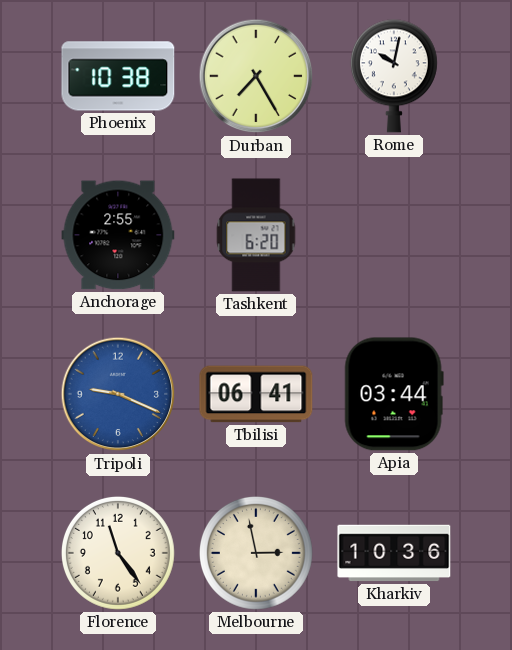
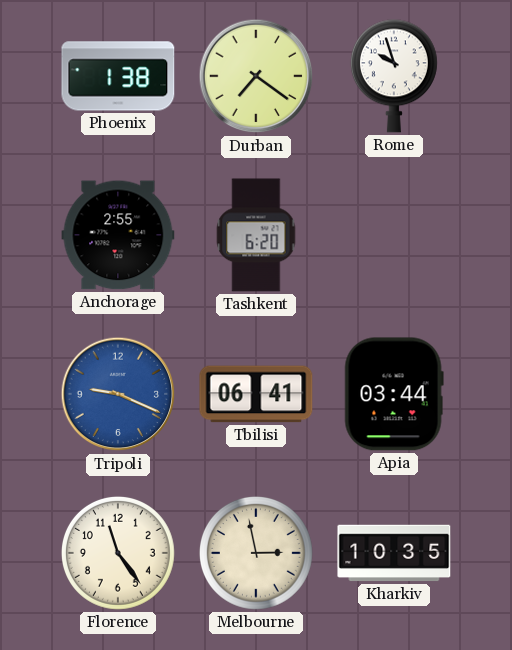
Phoenix: 10:38 -> 1:38
Durban: 7:25 -> 7:21
Rome: 10:02 -> 9:57
Kharkiv: 10:36 -> 10:35
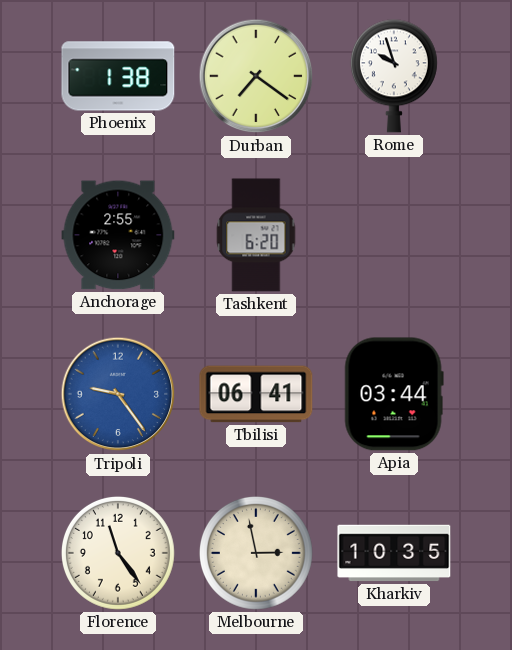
Tripoli: 9:19 -> 9:24
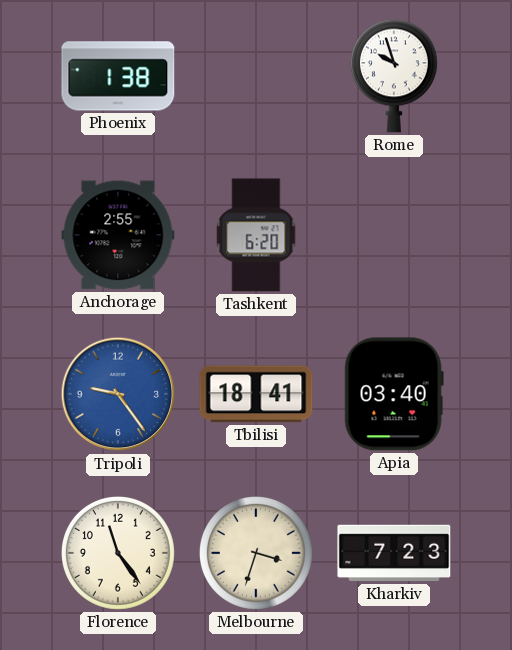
Durban: 7:21 -> none
Tbilisi: 06:41 -> 18:41
Apia: 03:44 -> 03:40
Melbourne: 2:58 -> 3:33
Kharkiv: 10:35 -> 7:23
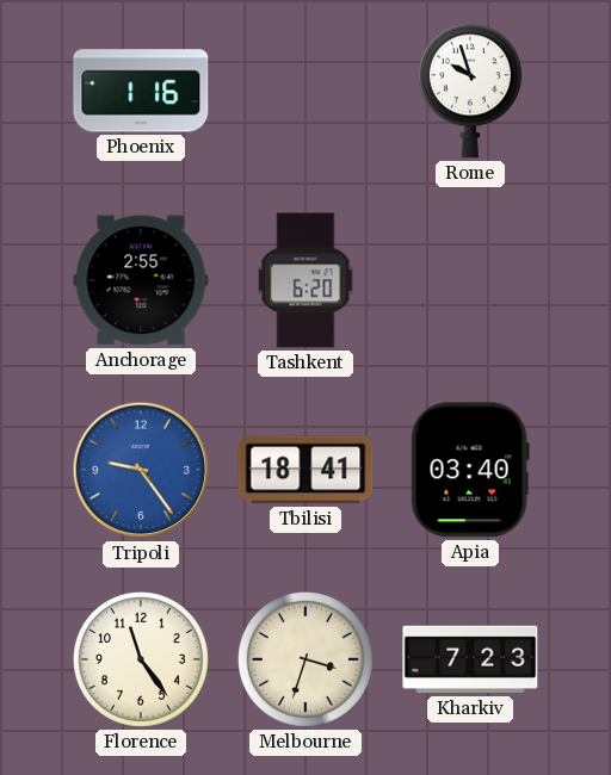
Phoenix: 1:38 -> 1:16
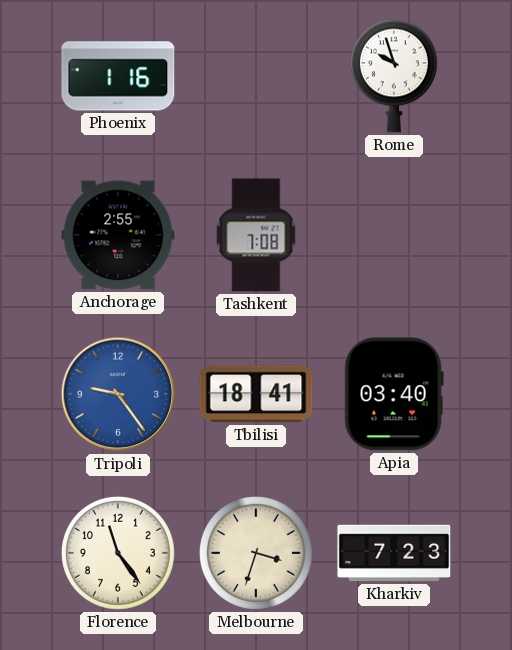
Tashkent: 6:20 -> 7:08
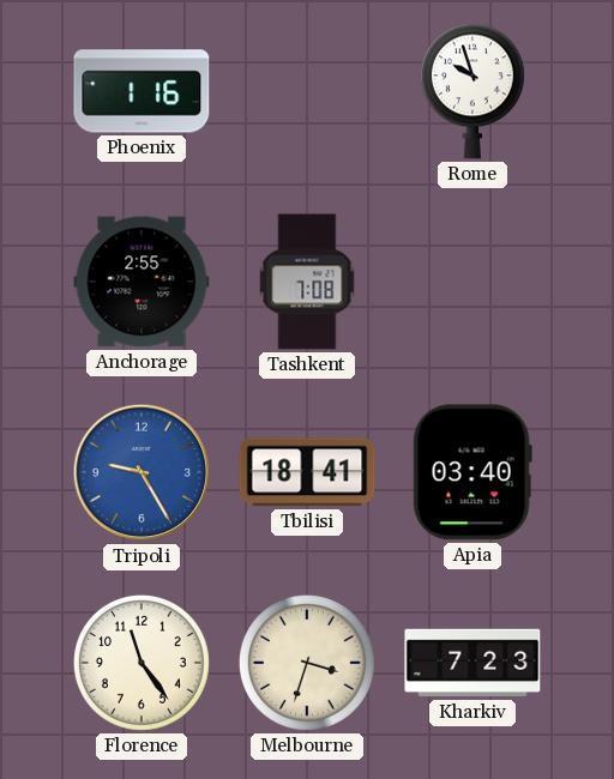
Tripoli: 9:24 -> 9:25
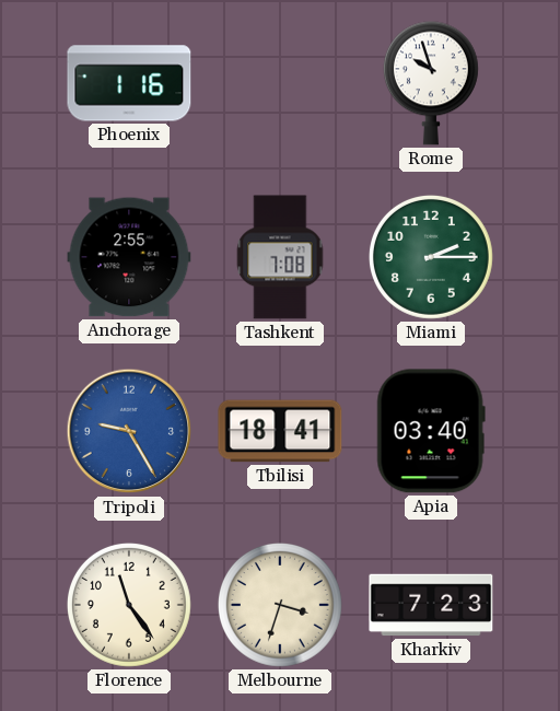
Miami: none -> 2:15
